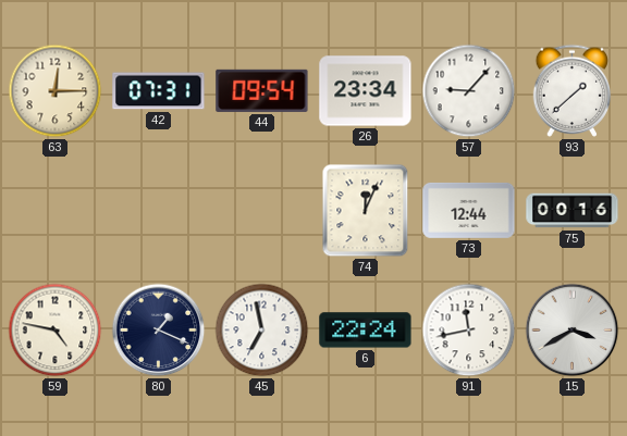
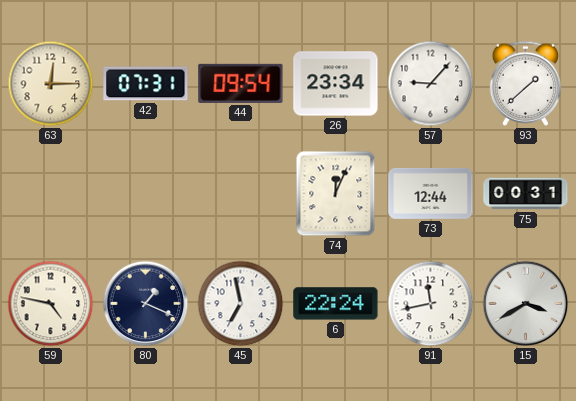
75: 00:16 -> 00:31
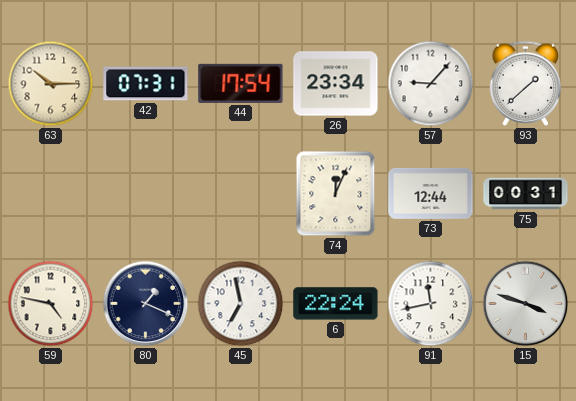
63: 12:15 -> 10:15
44: 09:54 -> 17:54
15: 3:40 -> 3:48
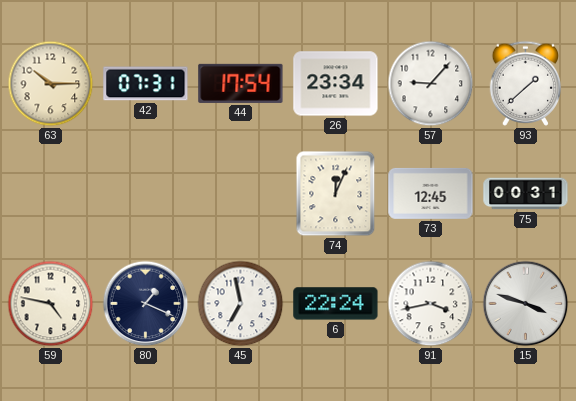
73: 12:44 -> 12:45
91: 11:43 -> 3:43
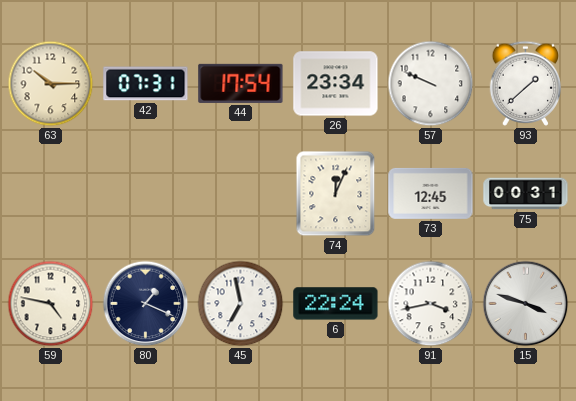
57: 9:07 -> 9:49
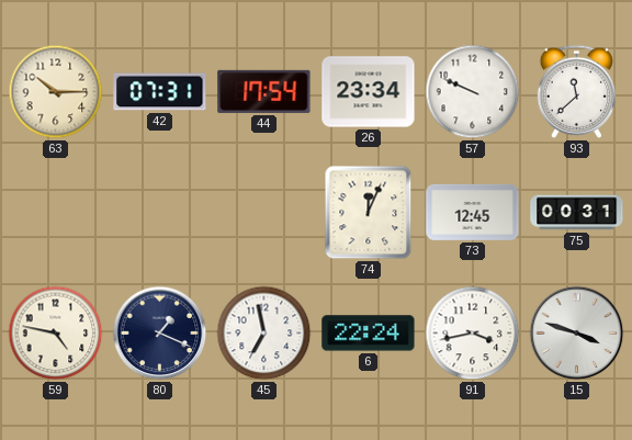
93: 1:38 -> 11:38
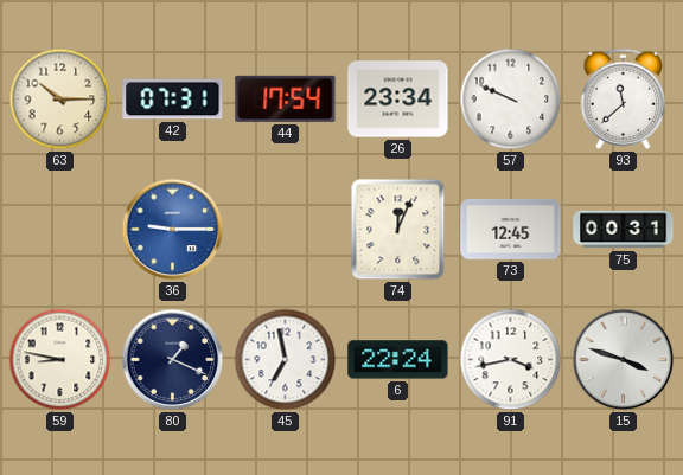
36: none -> 9:15
59: 4:47 -> 8:47
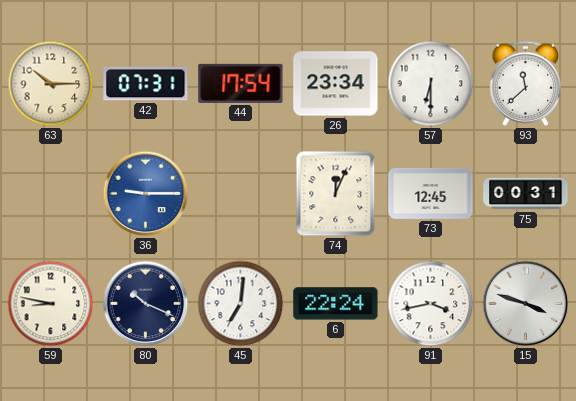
57: 9:49 -> 6:30
80: 1:19 -> 10:19
45: 6:58 -> 7:01
